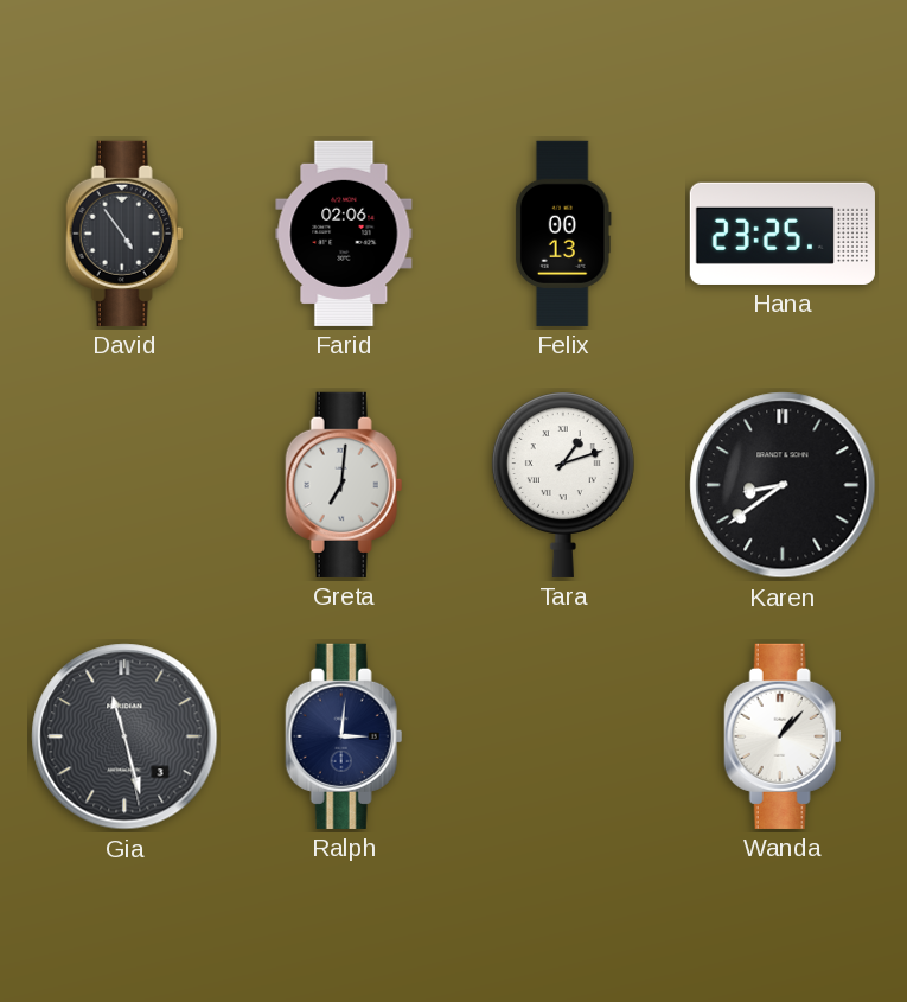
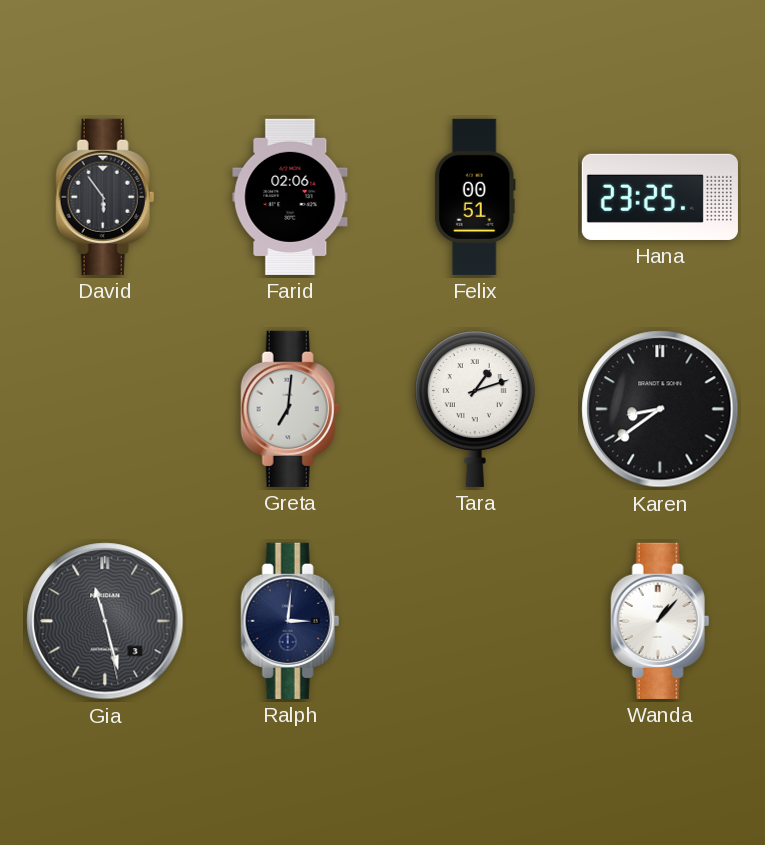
David: 4:54 -> 5:54
Felix: 00:13 -> 00:51
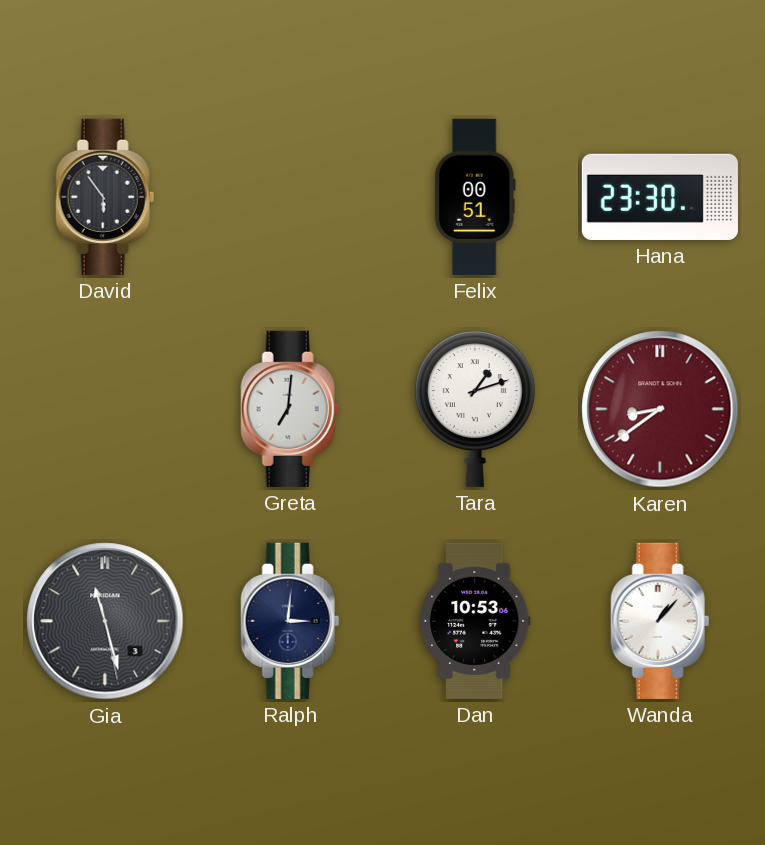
Farid: 02:06 -> none
Hana: 23:25 -> 23:30
Karen dial: black -> burgundy
Dan: none -> 10:53
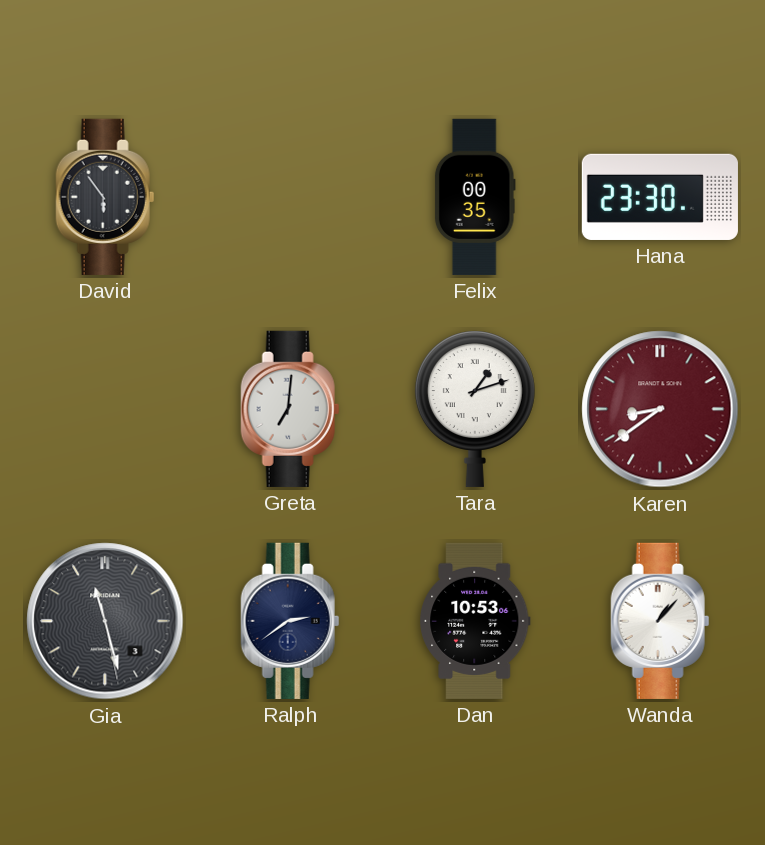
Felix: 00:51 -> 00:35
Ralph: 3:01 -> 2:39
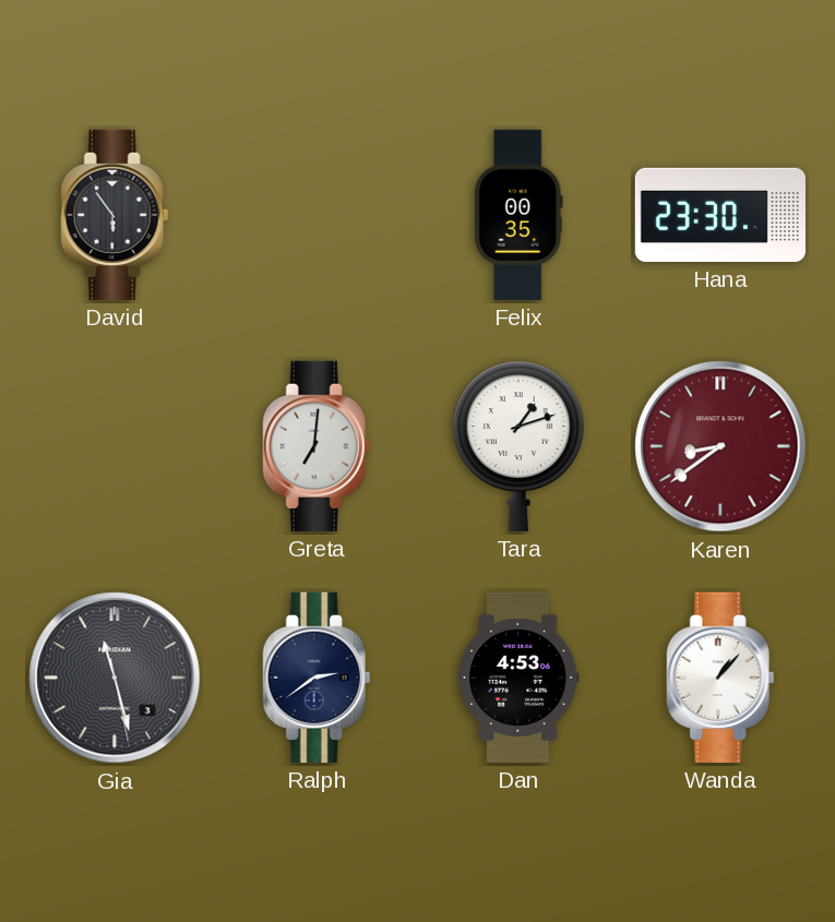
Dan: 10:53 -> 4:53
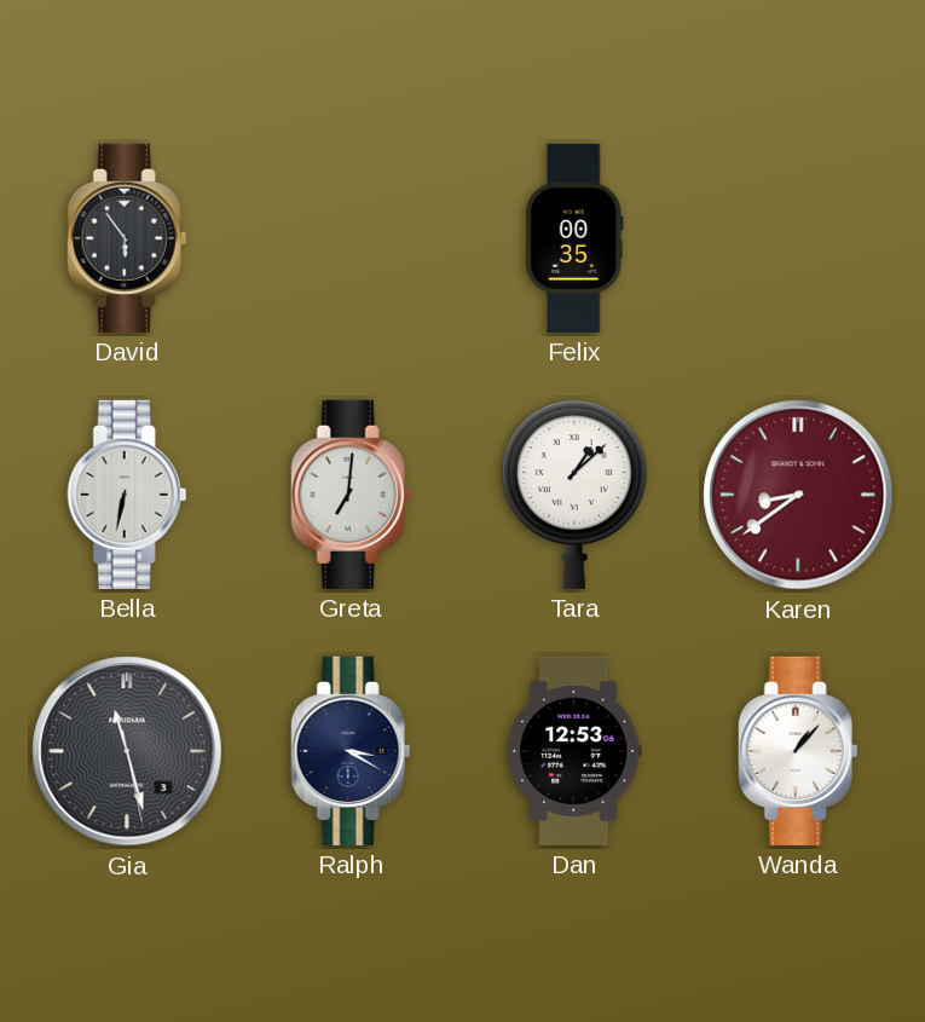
Hana: 23:30 -> none
Bella: none -> 6:32
Tara: 1:12 -> 1:08
Ralph: 2:39 -> 3:20
Dan: 4:53 -> 12:53
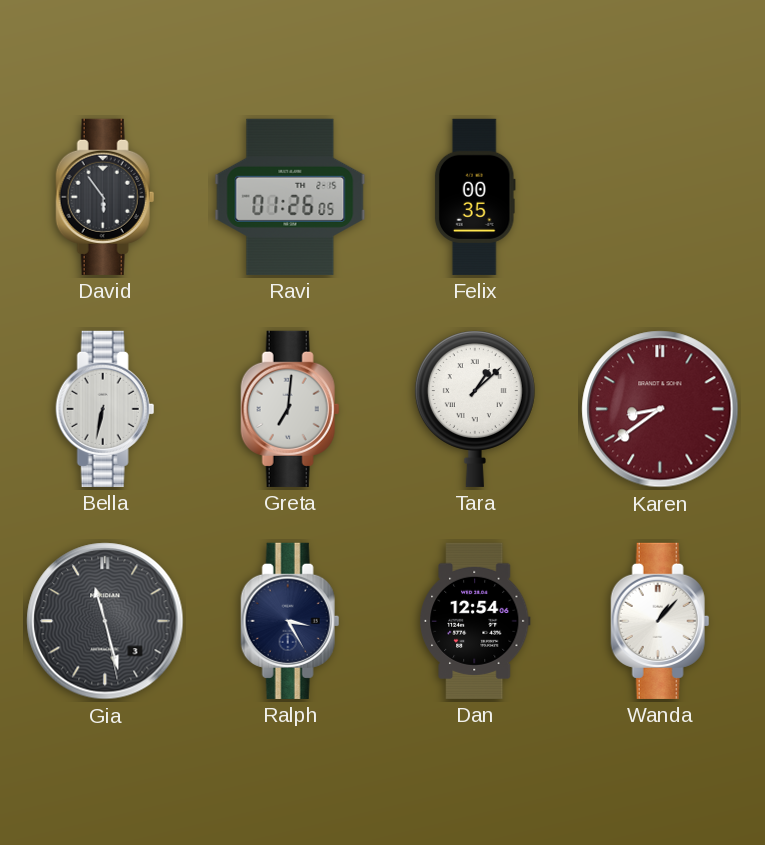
Ravi: none -> 01:26
Ralph: 3:20 -> 3:25
Dan: 12:53 -> 12:54
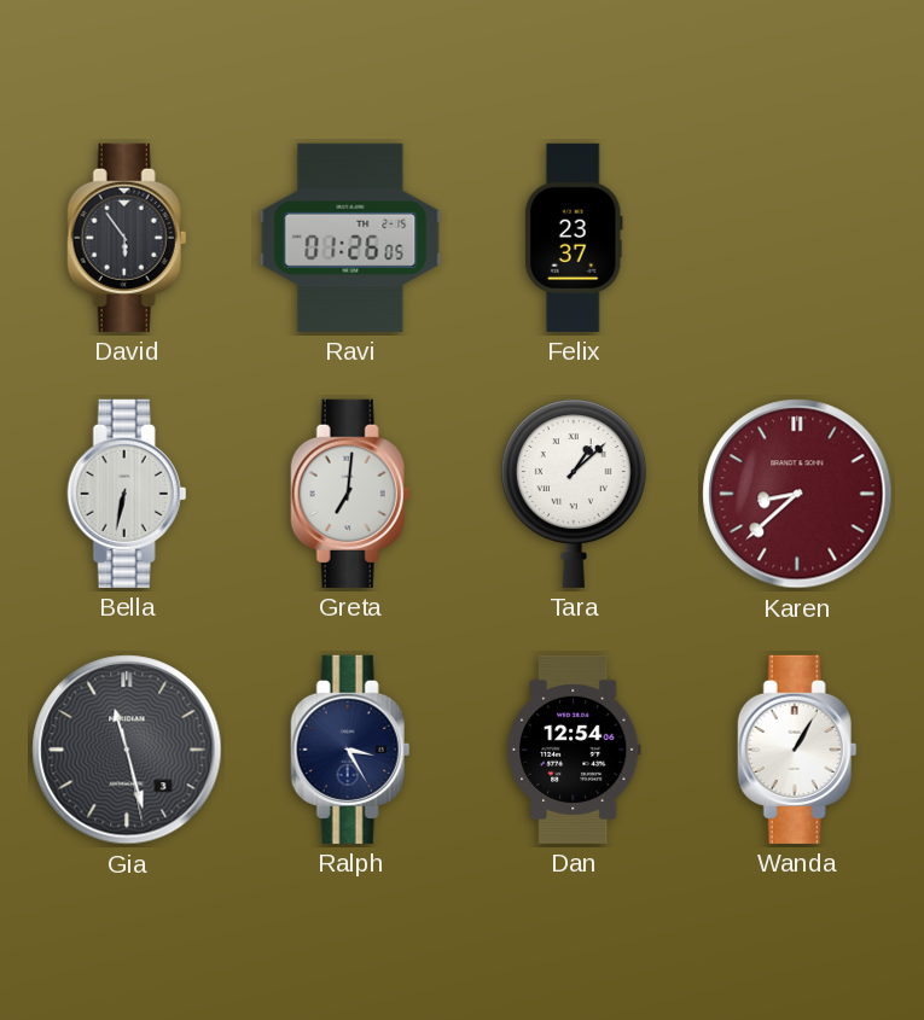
Felix: 00:35 -> 23:37
Karen: 8:39 -> 8:38
Wanda: 1:07 -> 1:05
